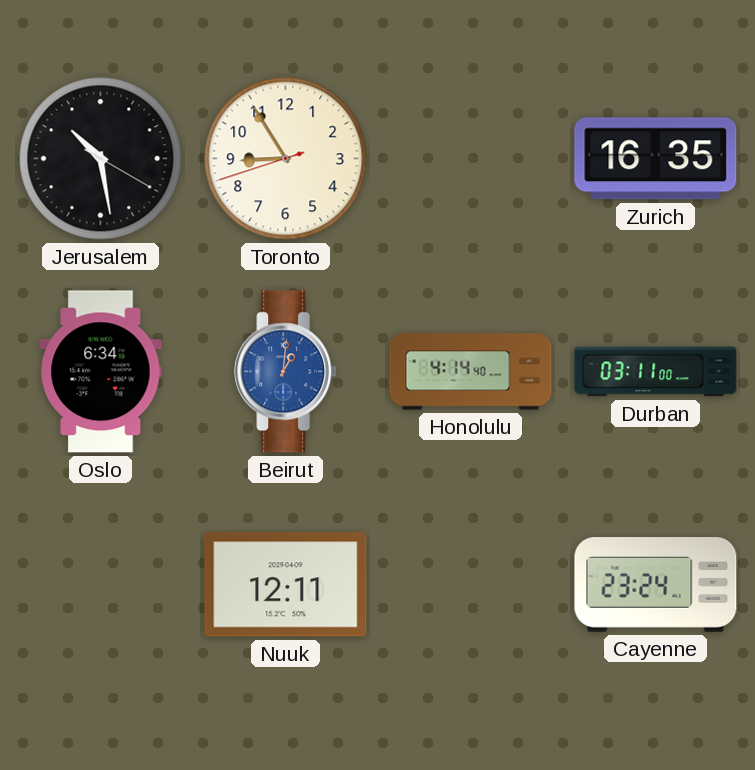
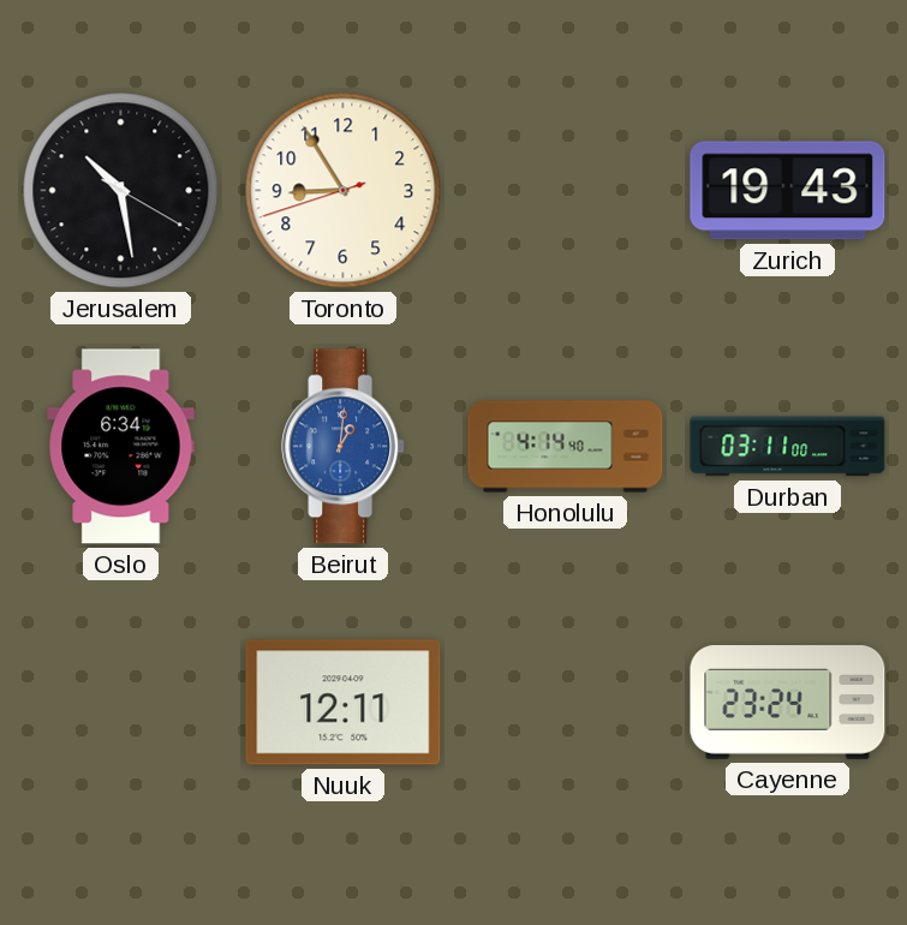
Zurich: 16:35 -> 19:43
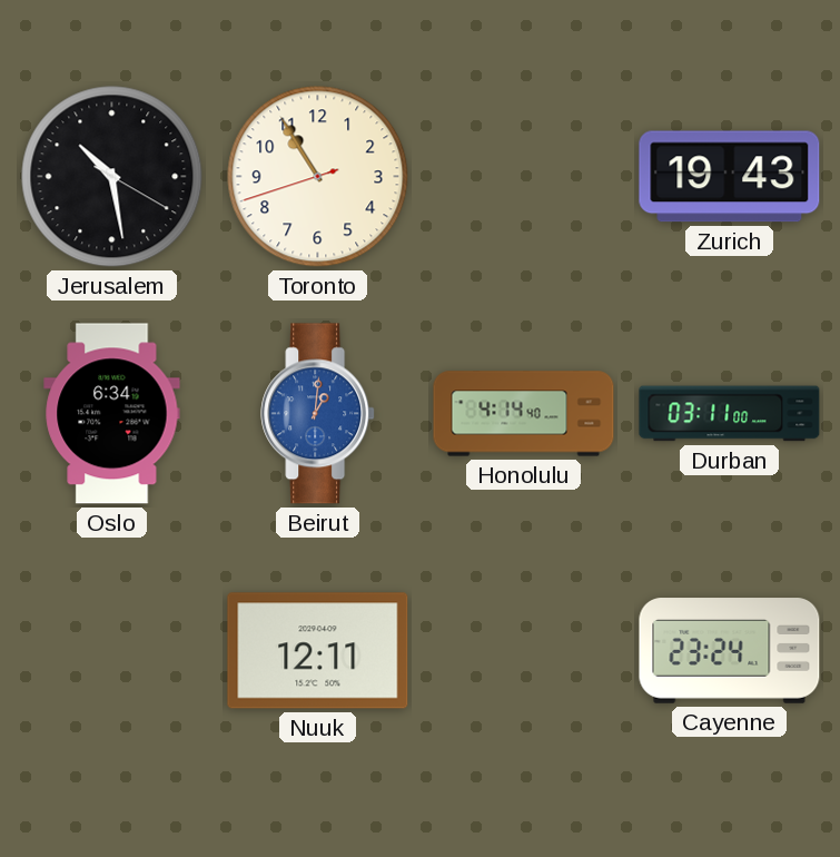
Toronto: 8:54 -> 10:54
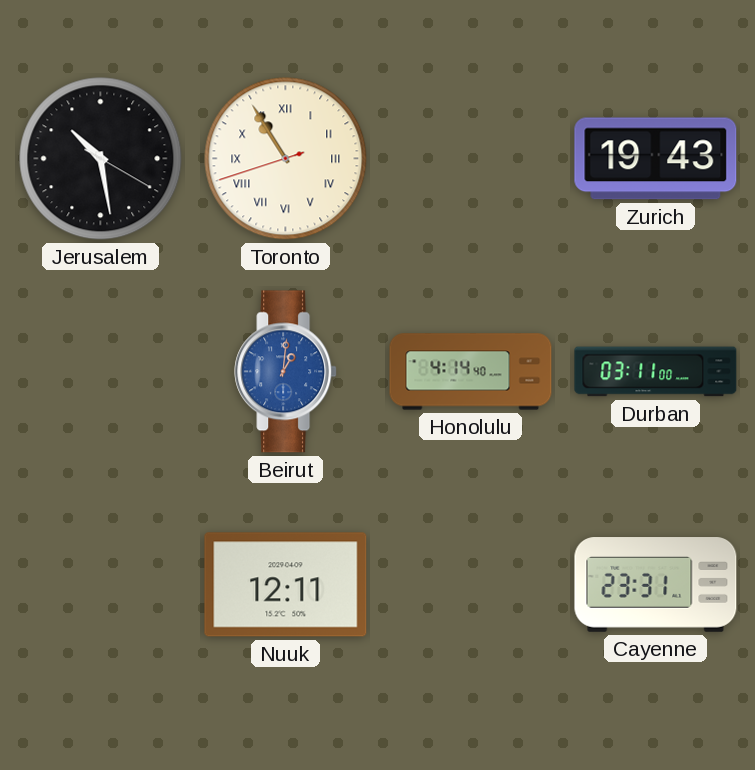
Toronto numerals: Arabic -> Roman
Oslo: 6:34 -> none
Cayenne: 23:24 -> 23:31
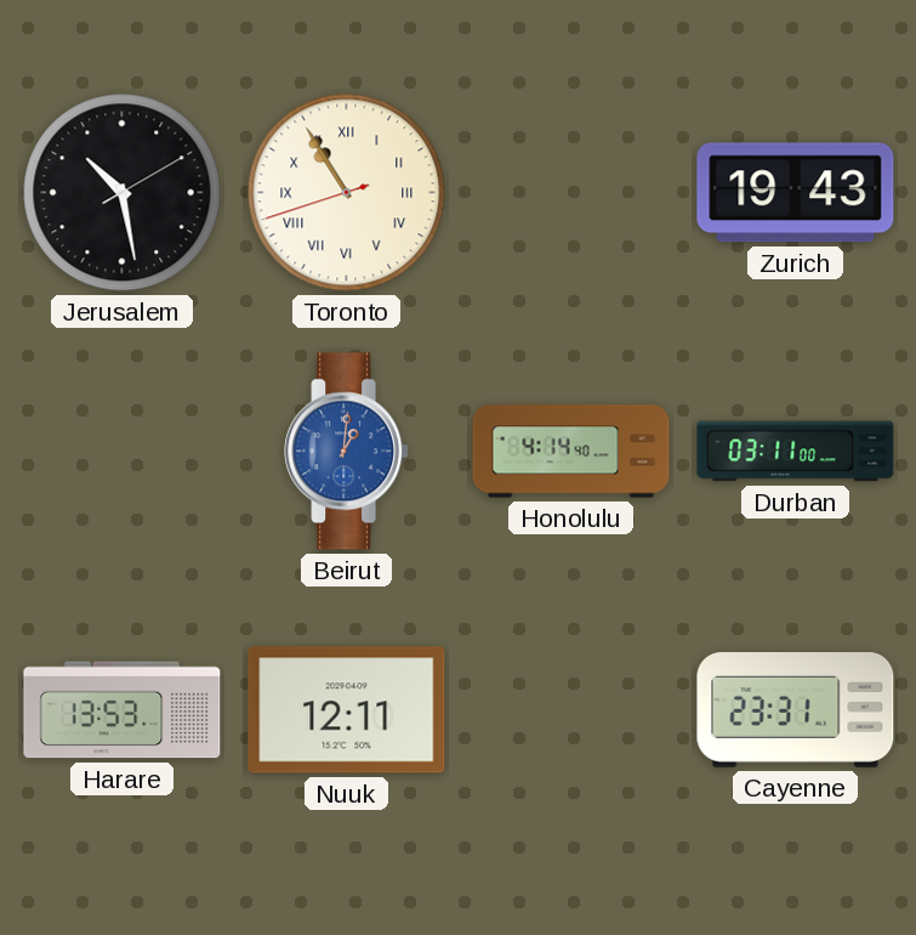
Jerusalem: 10:28:20 -> 10:28:10
Harare: none -> 13:53
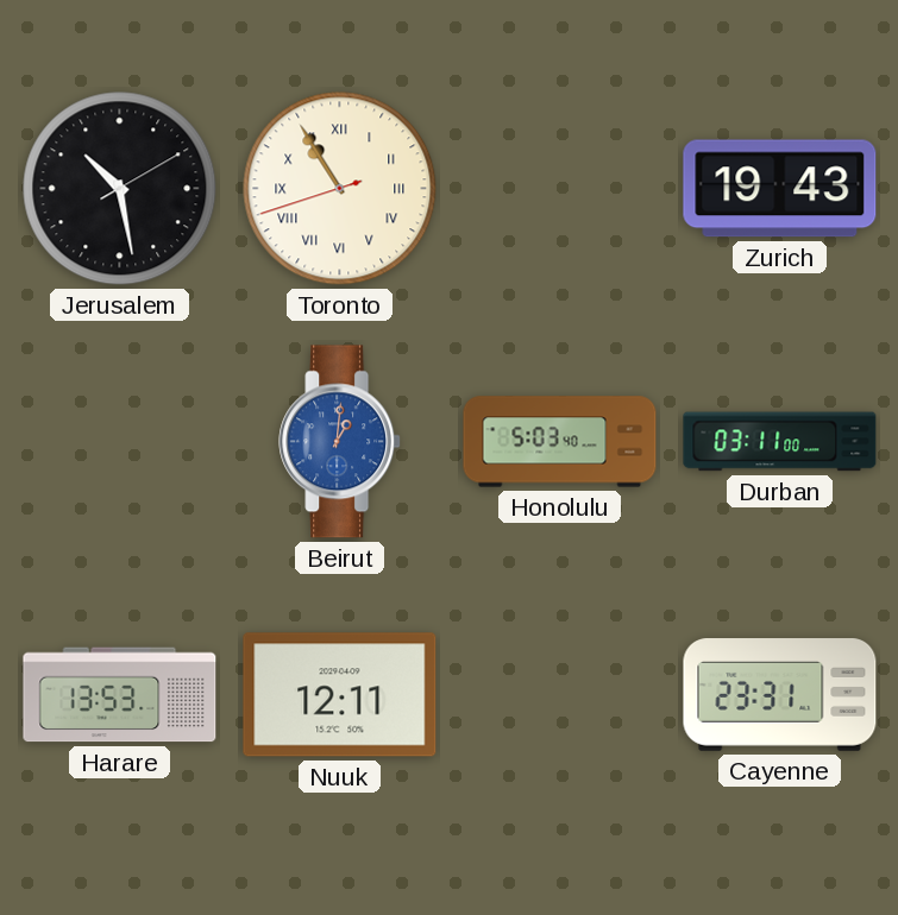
Honolulu: 4:14 -> 5:03
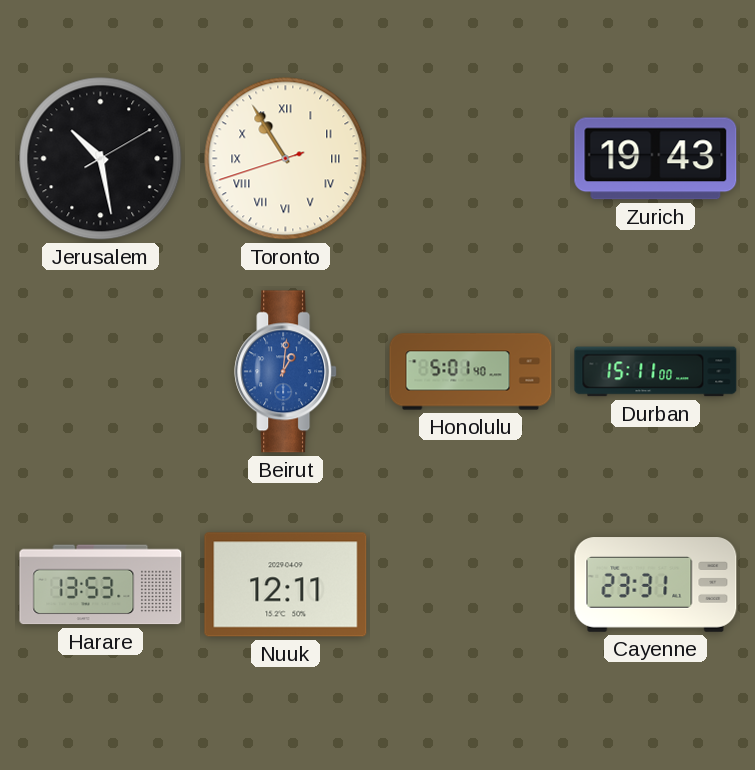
Honolulu: 5:03 -> 5:01
Durban: 03:11 -> 15:11
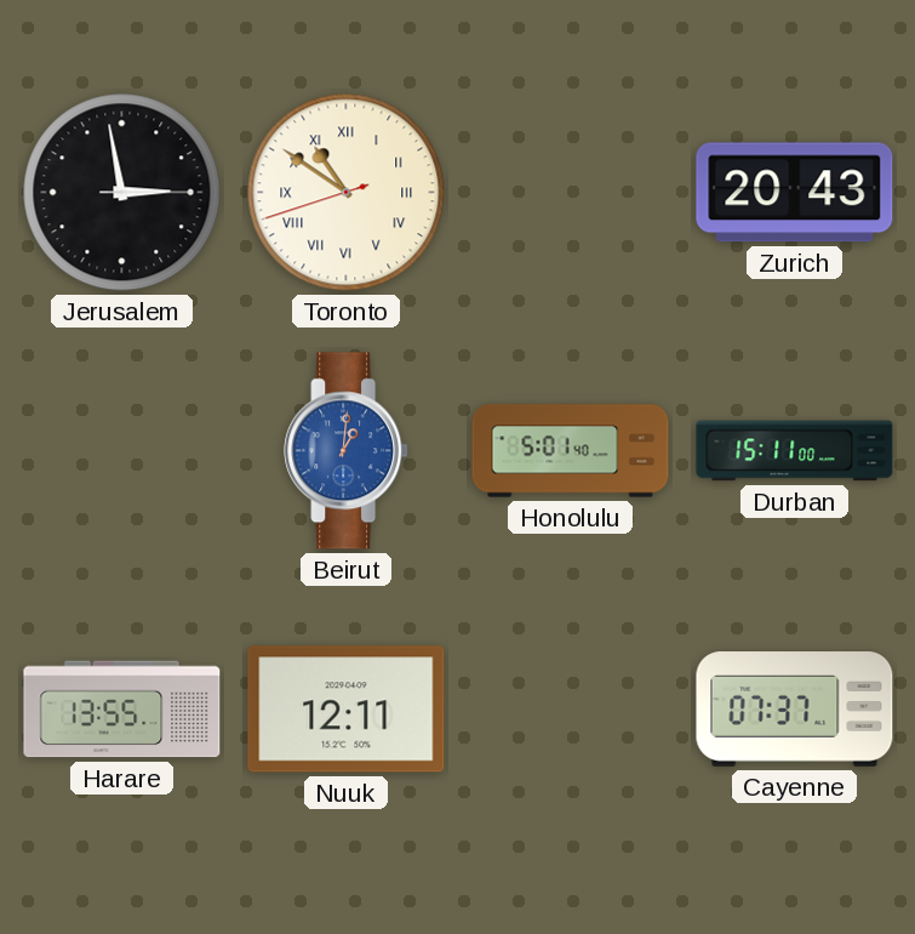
Jerusalem: 10:28 -> 2:58
Toronto: 10:54 -> 10:50
Zurich: 19:43 -> 20:43
Harare: 13:53 -> 13:55
Cayenne: 23:31 -> 07:37
